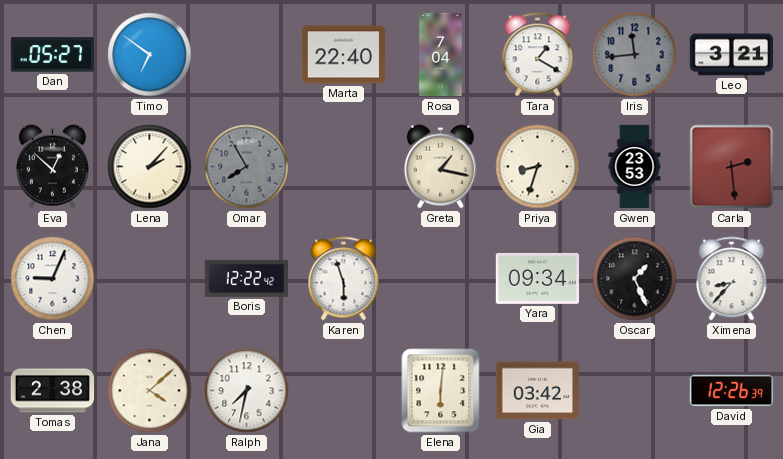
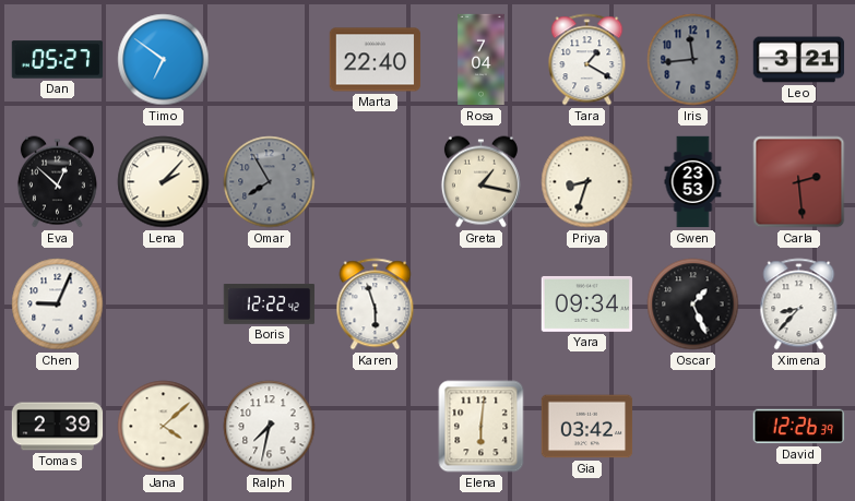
Tomas: 2:38 -> 2:39
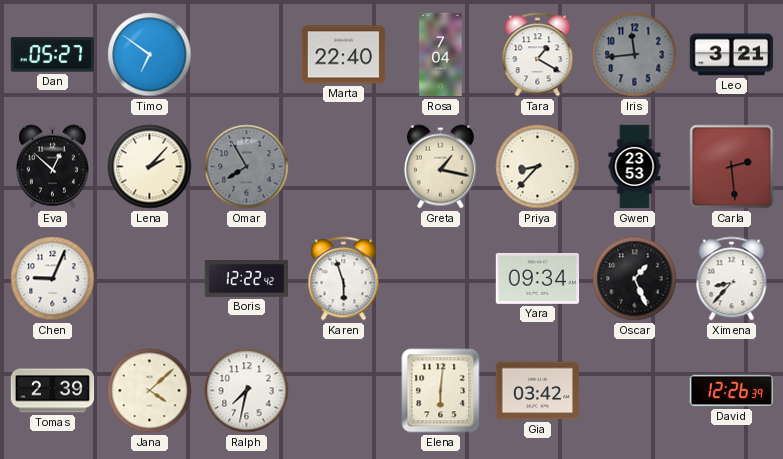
Priya: 8:33 -> 8:37
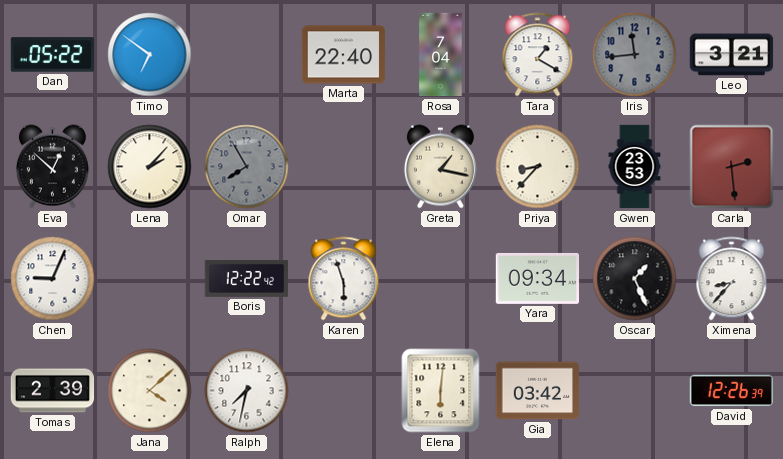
Dan: 05:27 -> 05:22
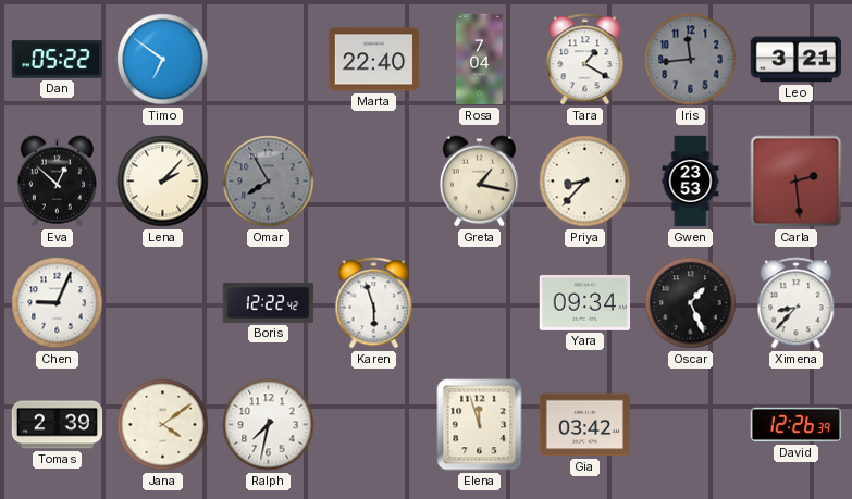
Jana: 4:08 -> 4:09
Elena: 6:01 -> 11:57
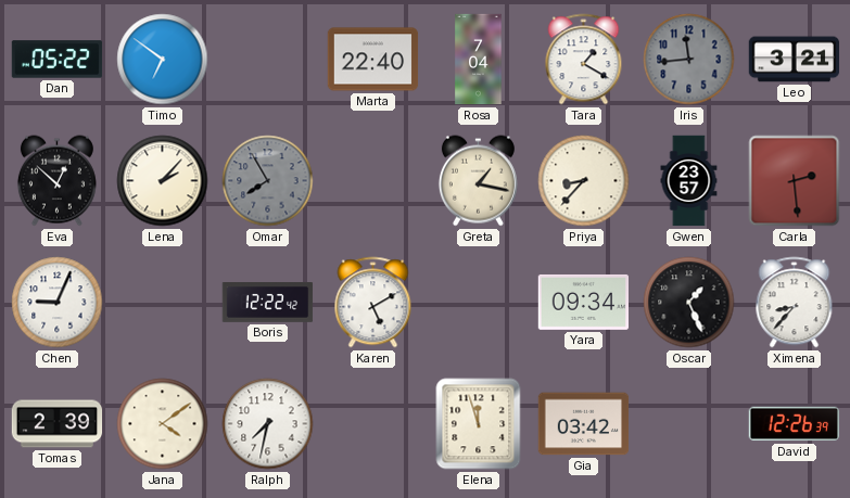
Gwen: 23:53 -> 23:57
Karen: 5:57 -> 5:10
